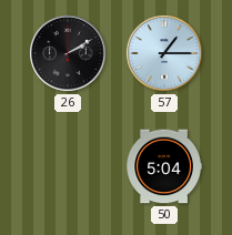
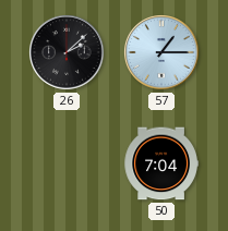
26: 2:10 -> 2:08
50: 5:04 -> 7:04
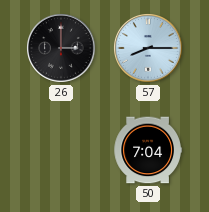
26: 2:08 -> 3:00
57: 1:15 -> 8:15
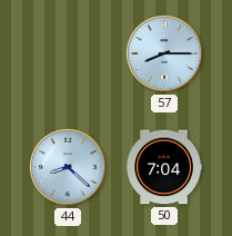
26: 3:00 -> none
44: none -> 8:22
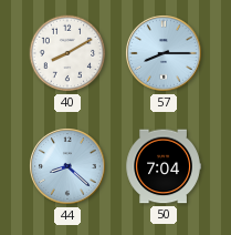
40: none -> 8:10
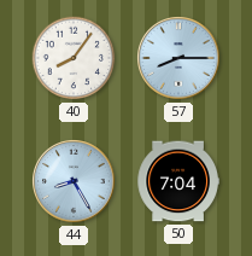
40: 8:10 -> 8:06
44: 8:22 -> 8:25
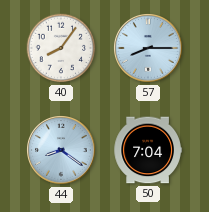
44: 8:25 -> 8:21
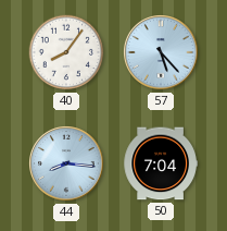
57: 8:15 -> 5:23
44: 8:21 -> 8:16
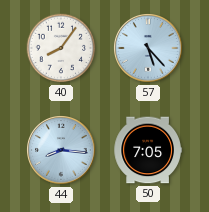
50: 7:04 -> 7:05
